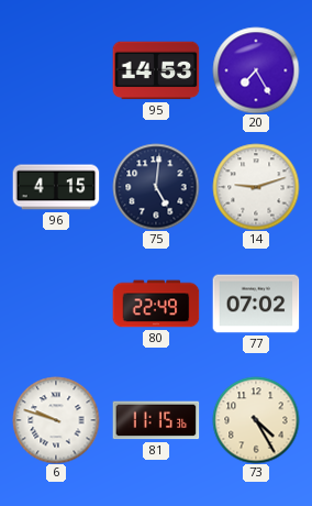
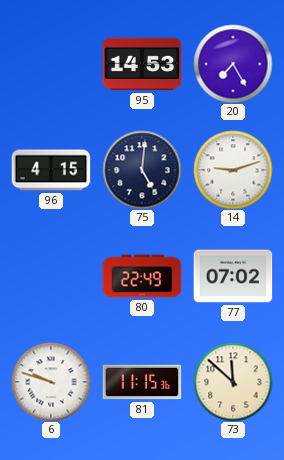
73: 4:25 -> 11:52
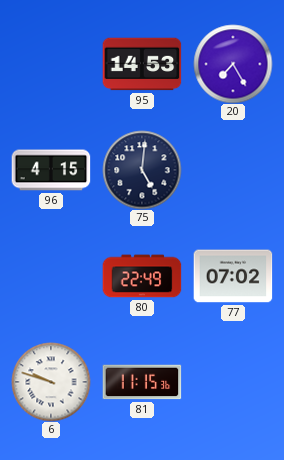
14: 9:12 -> none
73: 11:52 -> none
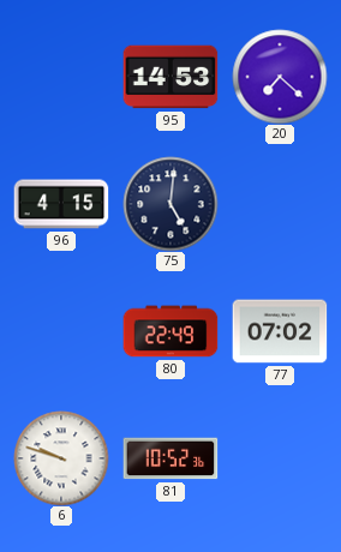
20: 7:25 -> 7:22
81: 11:15 -> 10:52
